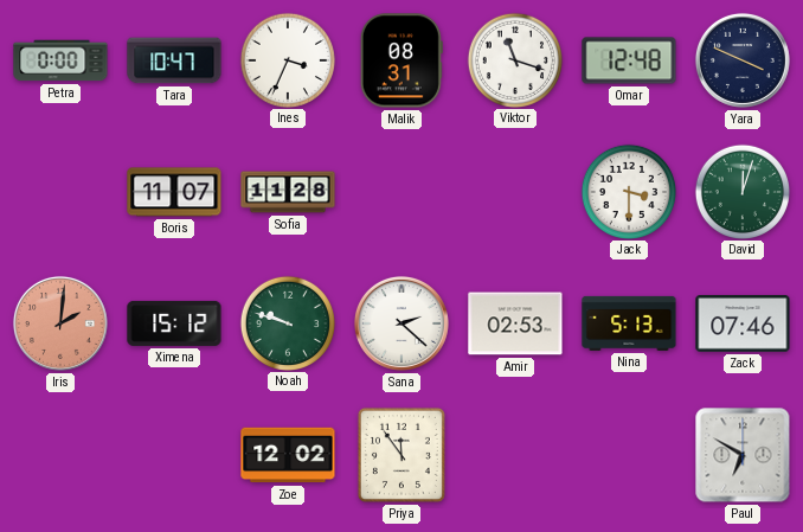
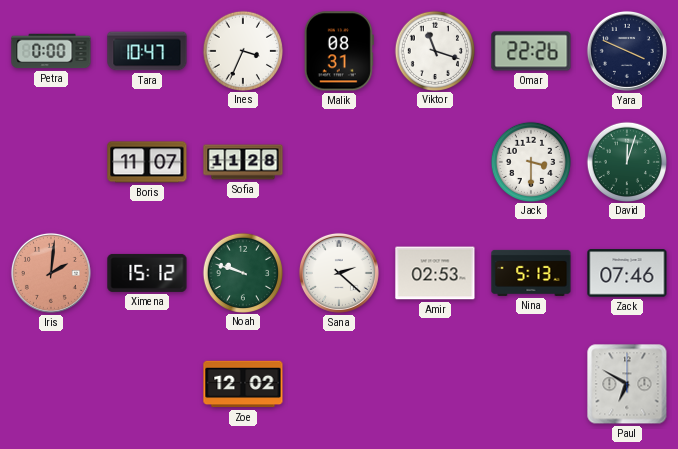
Omar: 12:48 -> 22:26
Priya: 11:54 -> none
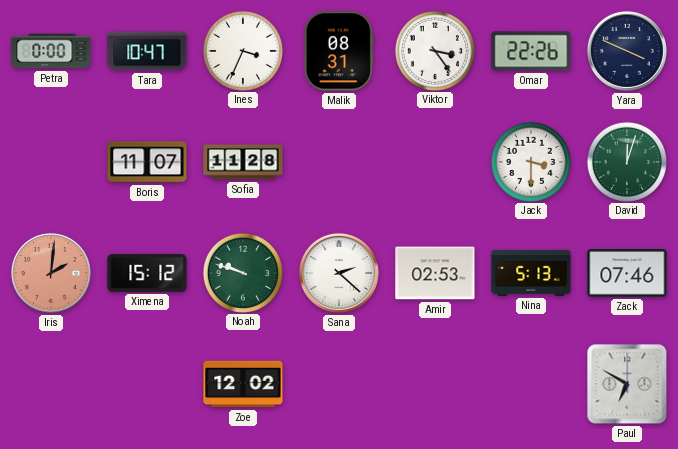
Viktor: 11:18 -> 3:24
